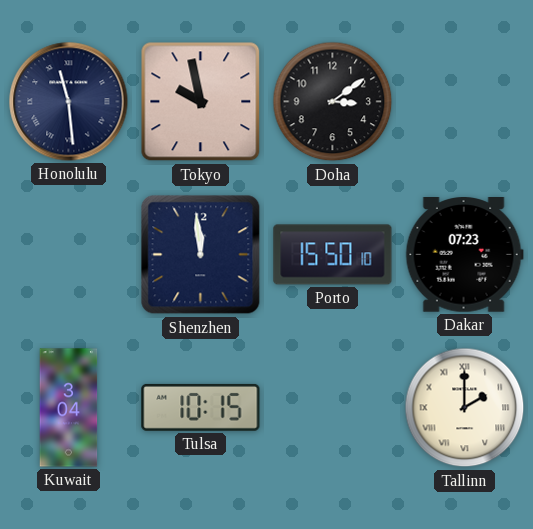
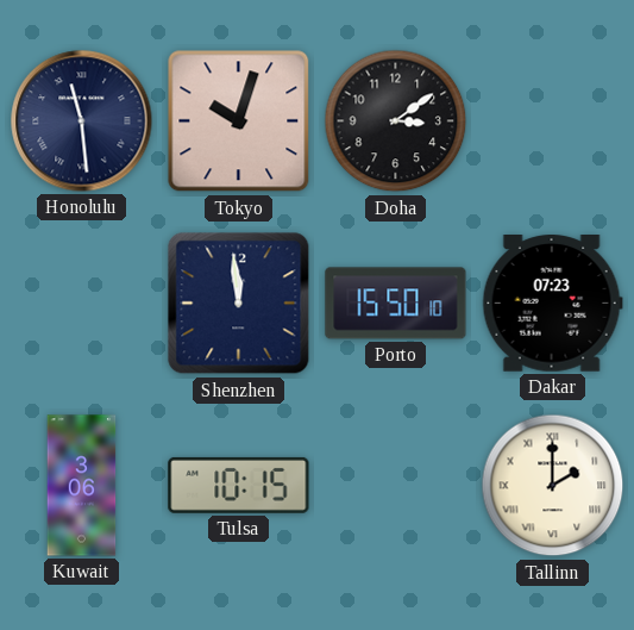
Tokyo: 9:58 -> 10:03
Kuwait: 3:04 -> 3:06
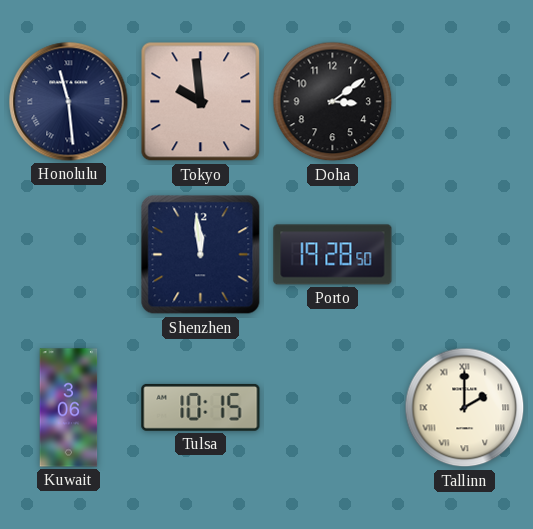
Tokyo: 10:03 -> 9:59
Porto: 15:50 -> 19:28
Dakar: 07:23 -> none
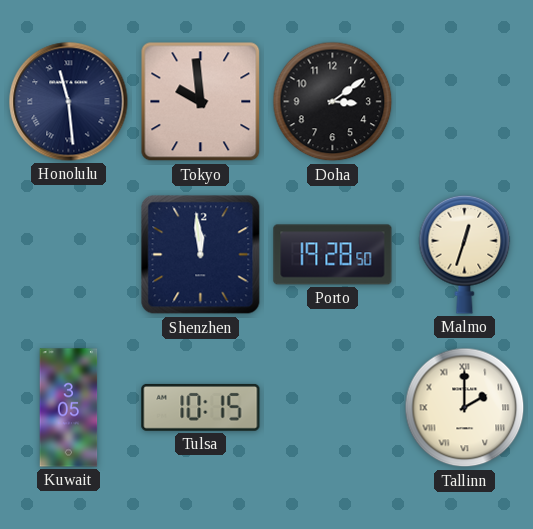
Malmo: none -> 12:33
Kuwait: 3:06 -> 3:05
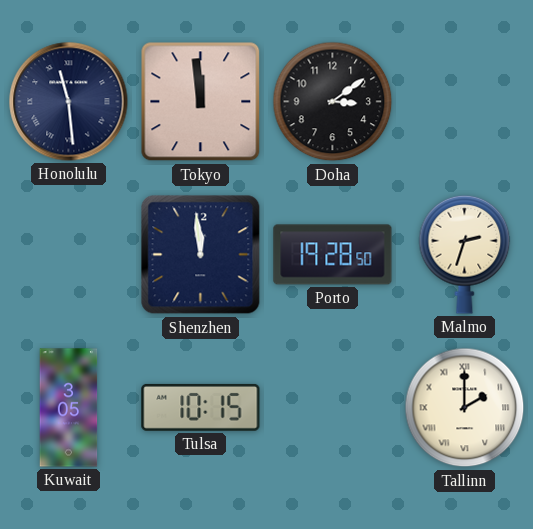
Tokyo: 9:59 -> 11:59
Malmo: 12:33 -> 2:33
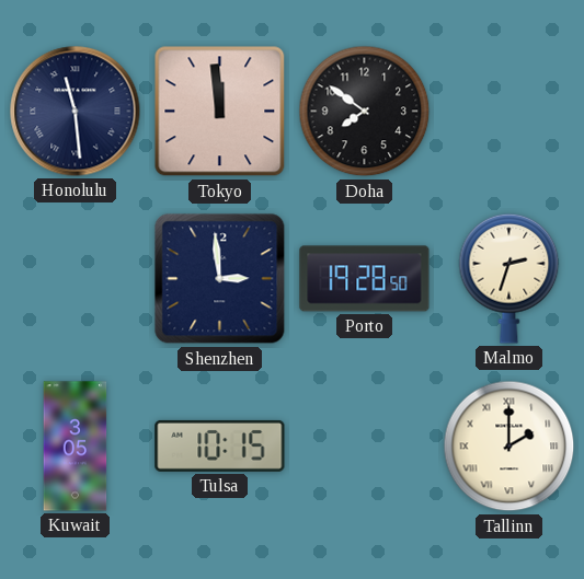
Doha: 3:09 -> 7:51
Shenzhen: 11:59 -> 2:59
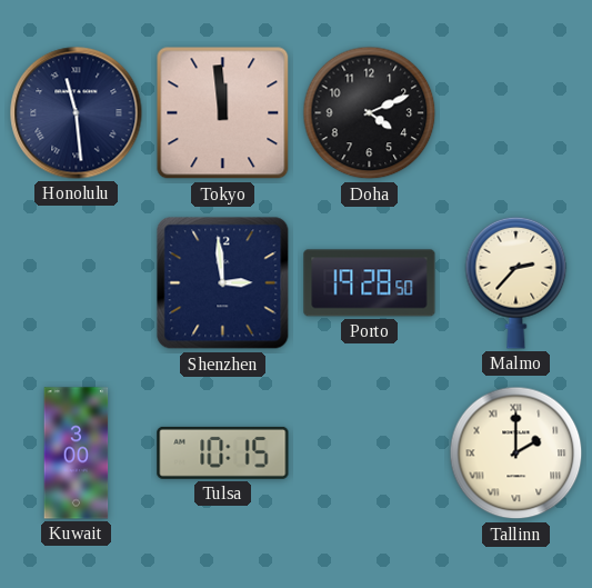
Doha: 7:51 -> 4:11
Malmo: 2:33 -> 2:37
Kuwait: 3:05 -> 3:00
